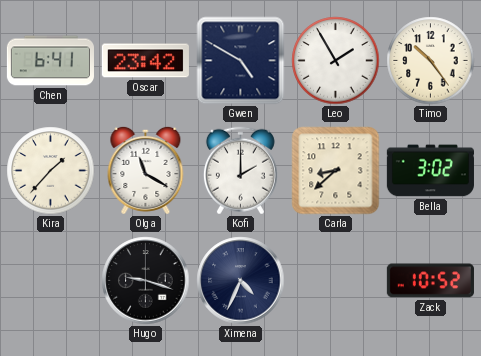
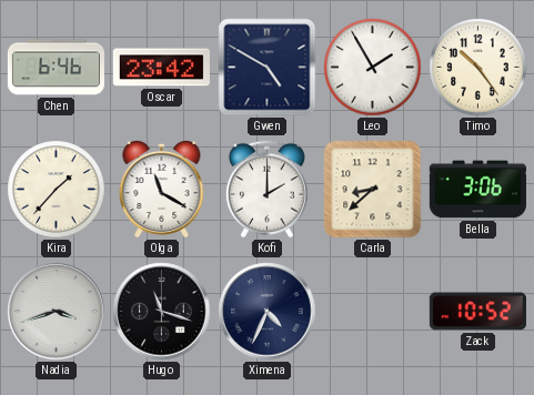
Chen: 6:41 -> 6:46
Bella: 3:02 -> 3:06
Nadia: none -> 3:42
Hugo: 9:18 -> 11:18
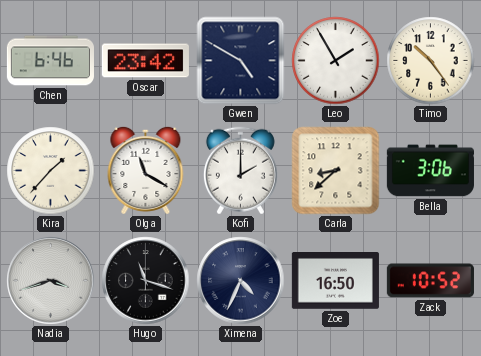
Zoe: none -> 16:50
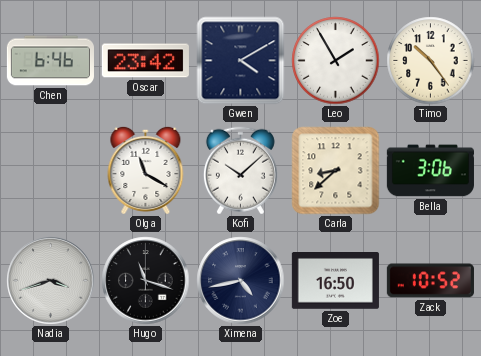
Gwen: 4:50 -> 4:10
Kira: 1:37 -> none
Kofi: 2:00 -> 10:08
Ximena: 4:34 -> 4:43
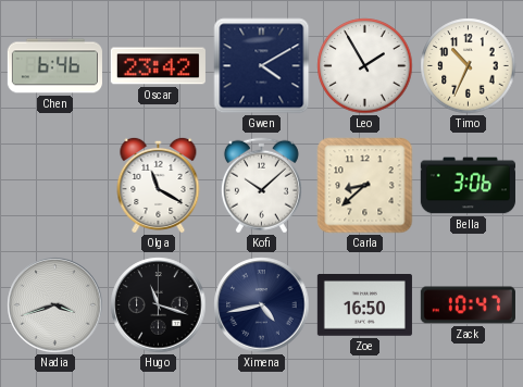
Timo: 10:24 -> 10:34
Zack: 10:52 -> 10:47
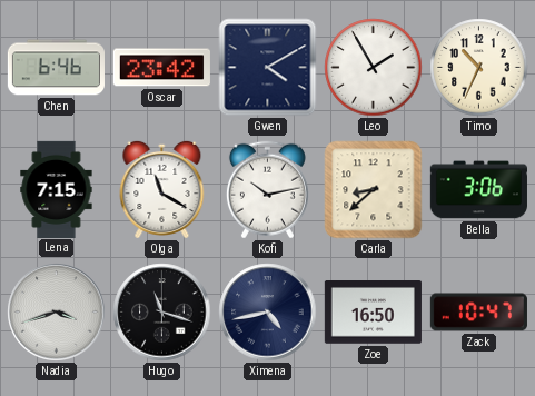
Lena: none -> 7:15
Kofi: 10:08 -> 10:13
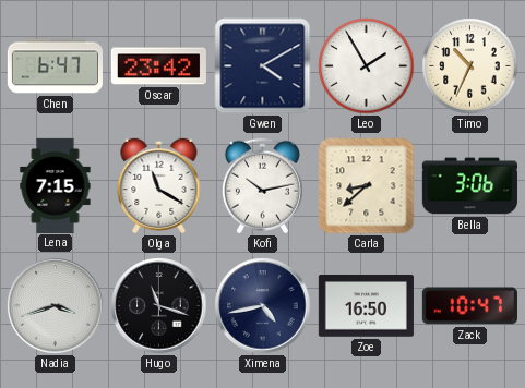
Chen: 6:46 -> 6:47
